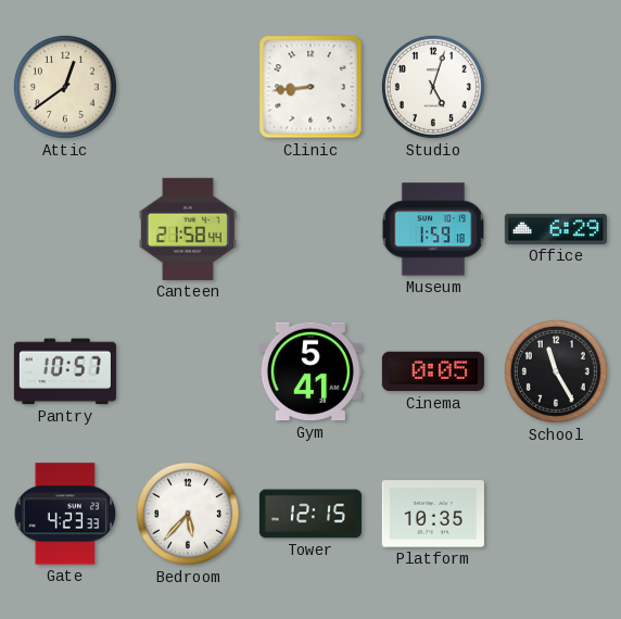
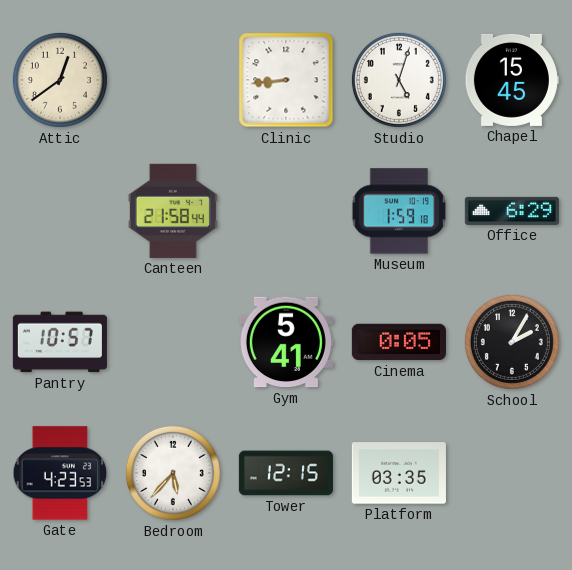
Chapel: none -> 15:45
School: 11:25 -> 2:05
Gate: 4:23:33 -> 4:23:53
Platform: 10:35 -> 03:35
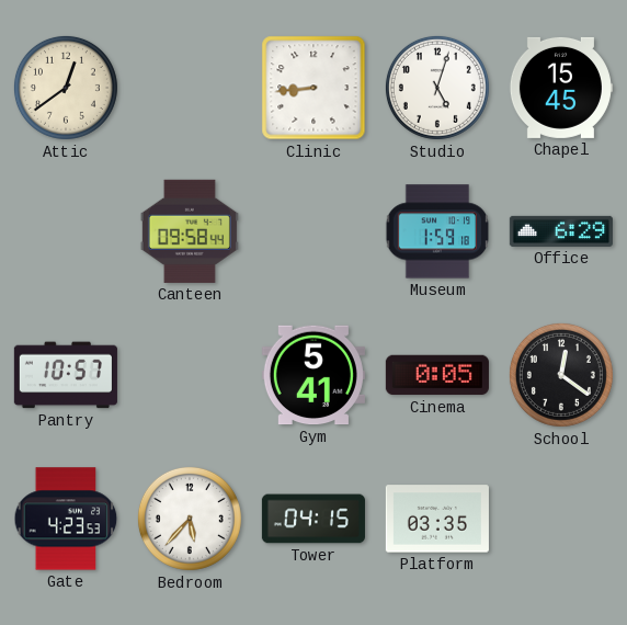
Canteen: 21:58 -> 09:58
School: 2:05 -> 12:21
Tower: 12:15 -> 04:15
